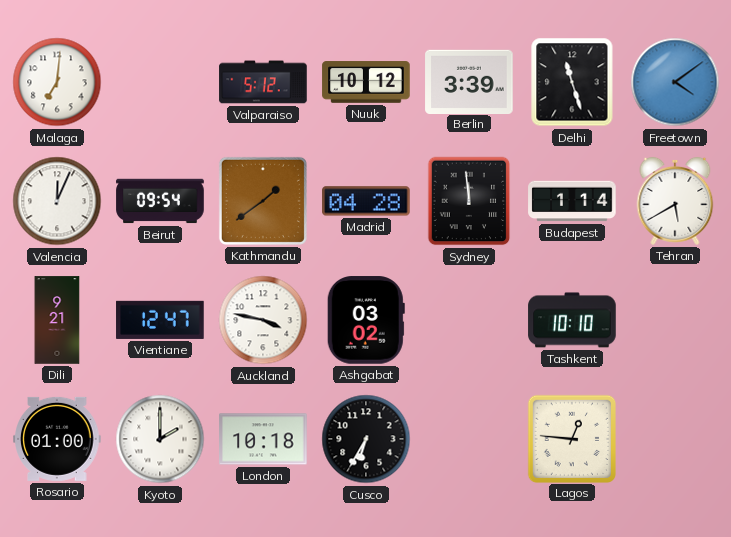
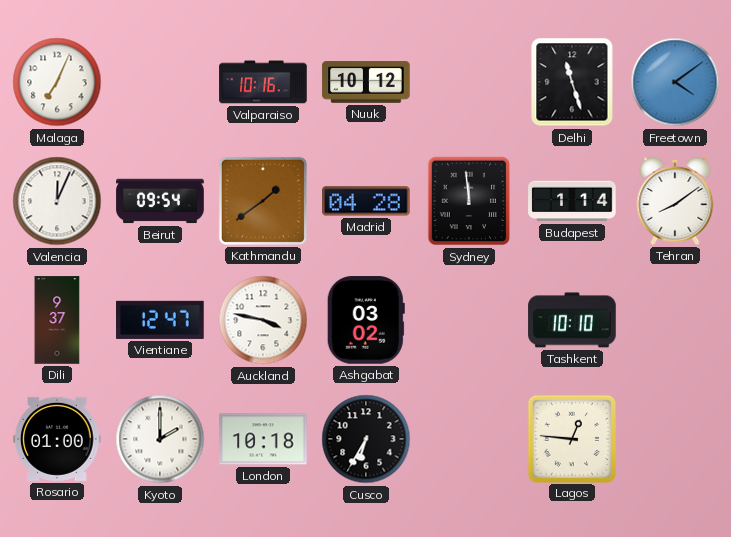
Malaga: 7:01 -> 7:04
Valparaiso: 5:12 -> 10:16
Berlin: 3:39 -> none
Tehran: 5:40 -> 8:09
Dili: 9:21 -> 9:37
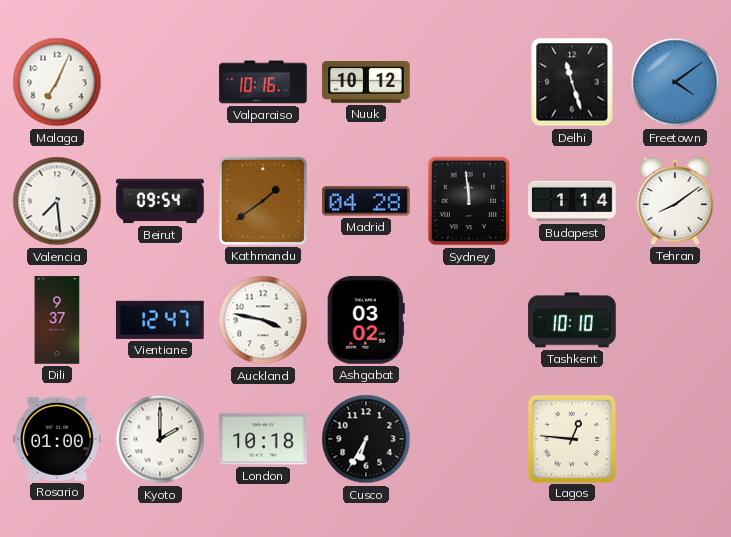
Valencia: 12:04 -> 7:29
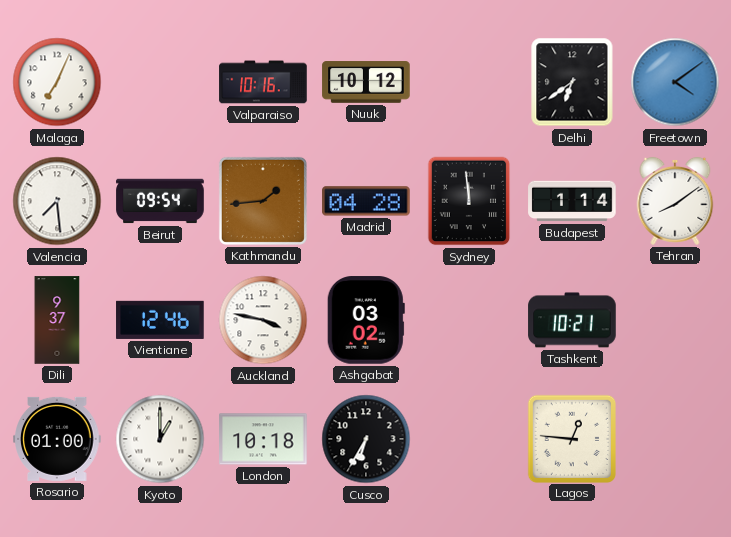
Delhi: 11:27 -> 6:39
Kathmandu: 1:39 -> 1:44
Vientiane: 12:47 -> 12:46
Tashkent: 10:10 -> 10:21
Kyoto: 2:00 -> 1:00
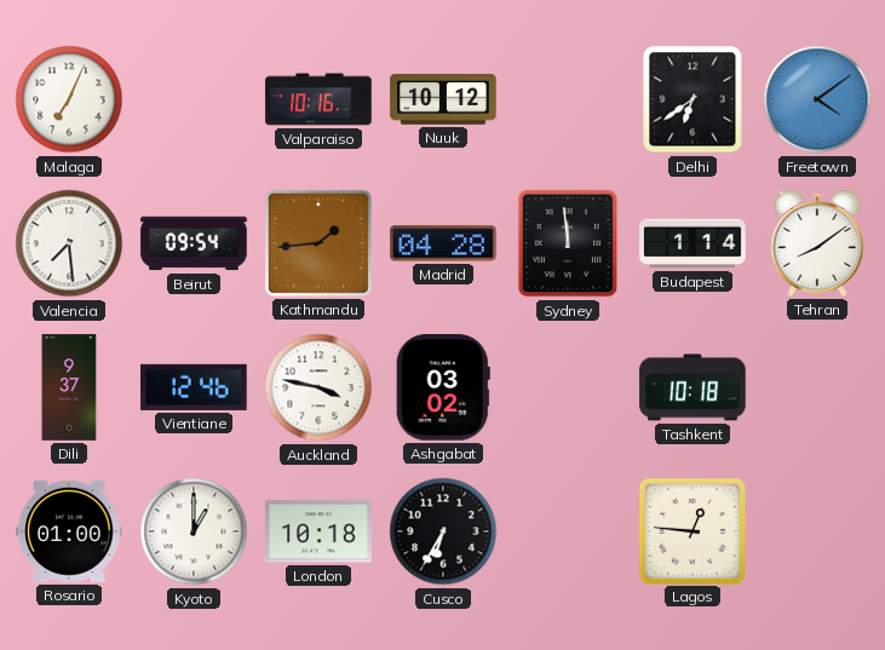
Tashkent: 10:21 -> 10:18
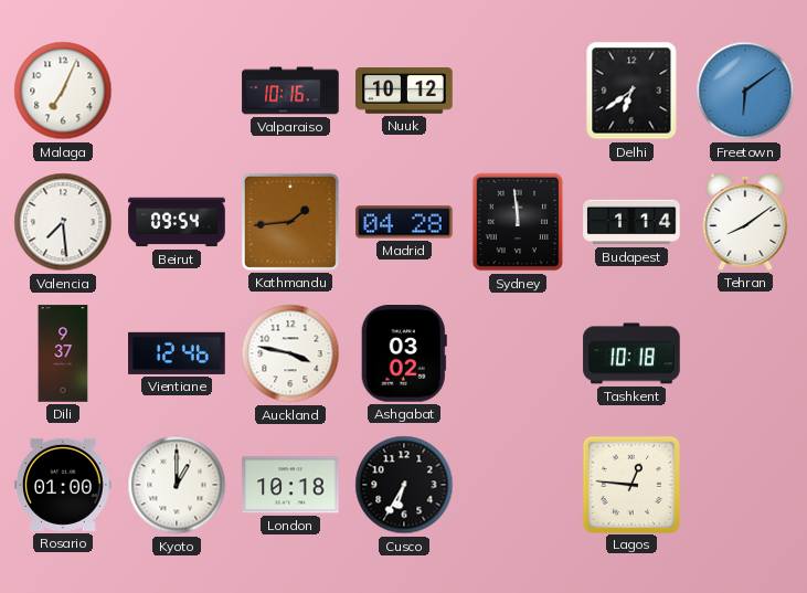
Freetown: 4:09 -> 6:09
